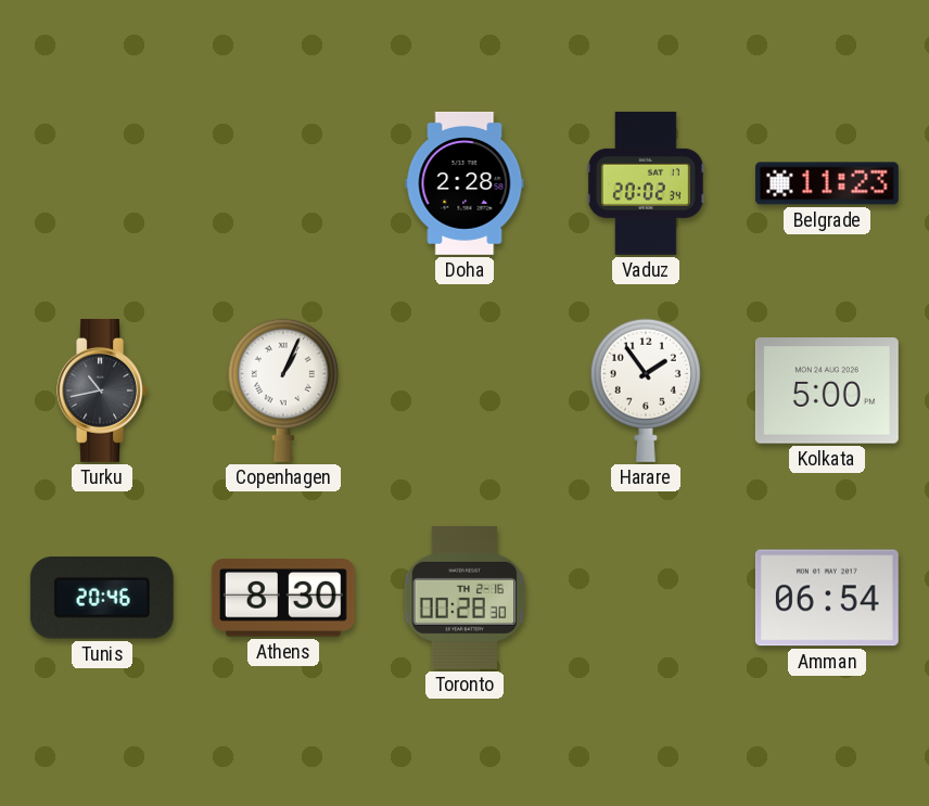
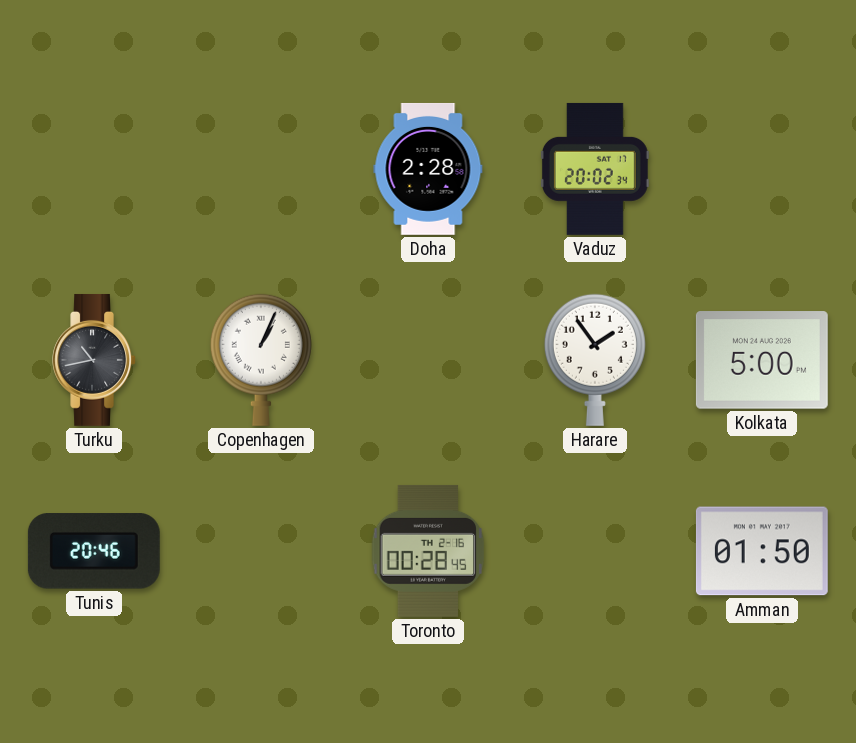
Belgrade: 11:23 -> none
Athens: 8:30 -> none
Toronto: 00:28:30 -> 00:28:45
Amman: 06:54 -> 01:50
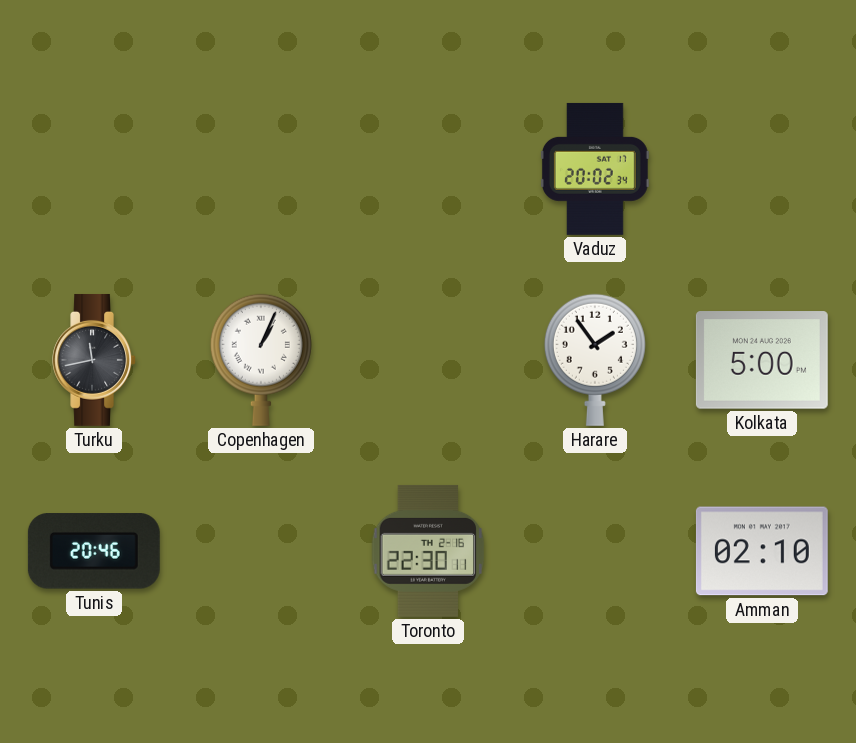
Doha: 2:28 -> none
Turku: 10:43 -> 11:43
Toronto: 00:28 -> 22:30
Amman: 01:50 -> 02:10
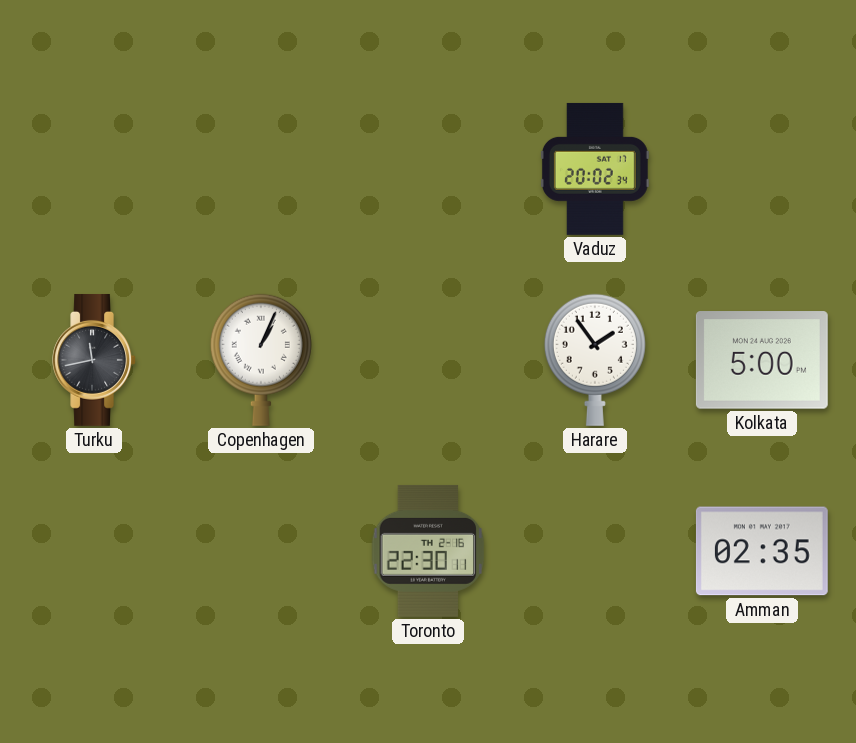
Tunis: 20:46 -> none
Amman: 02:10 -> 02:35
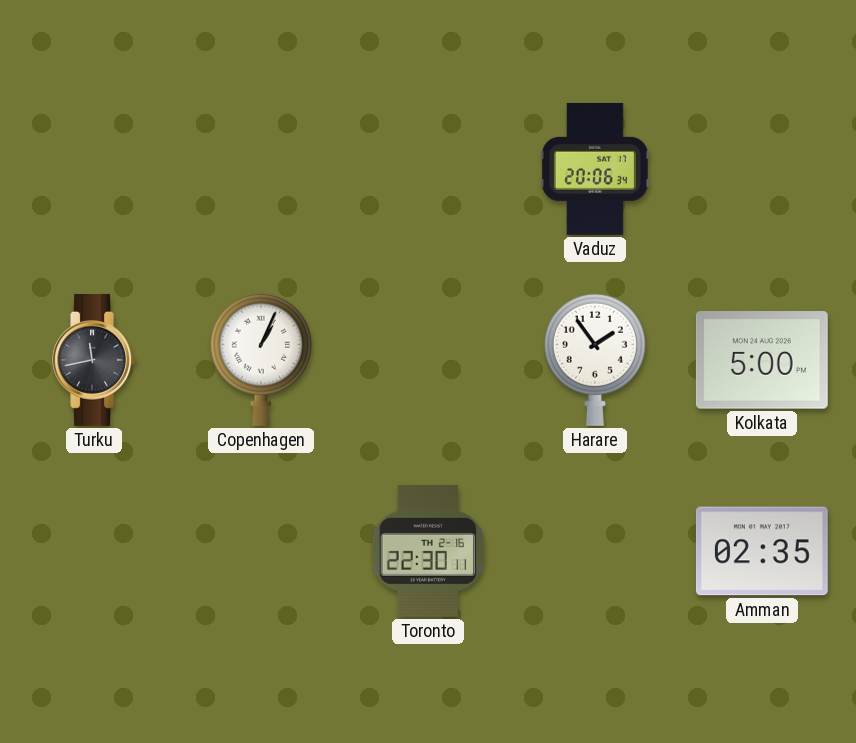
Vaduz: 20:02 -> 20:06
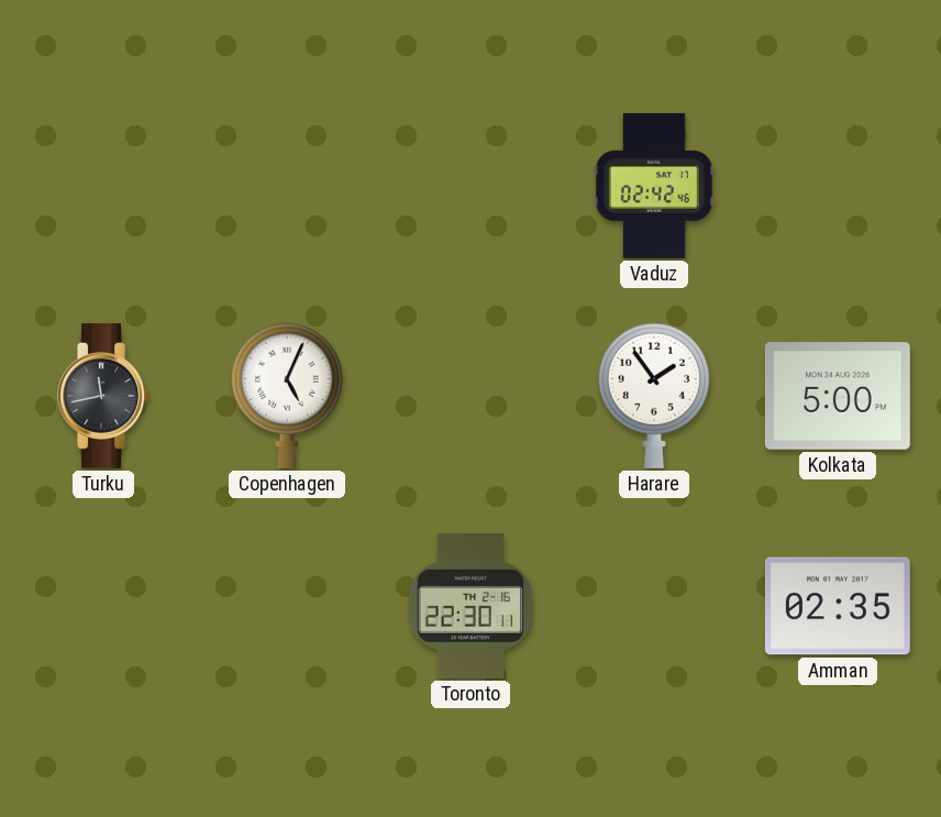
Vaduz: 20:06 -> 02:42
Copenhagen: 1:04 -> 5:04
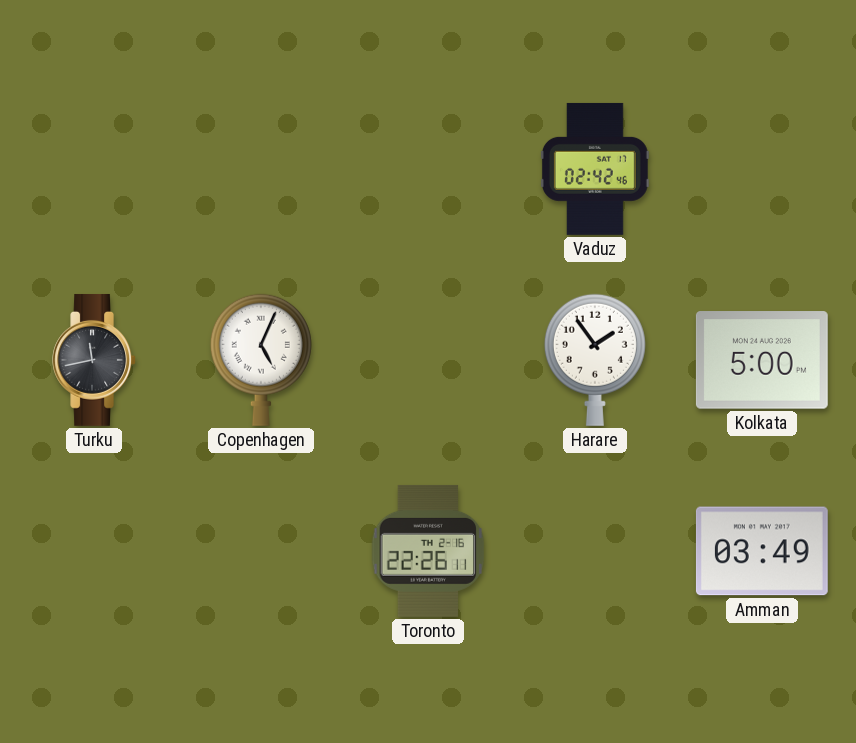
Toronto: 22:30 -> 22:26
Amman: 02:35 -> 03:49
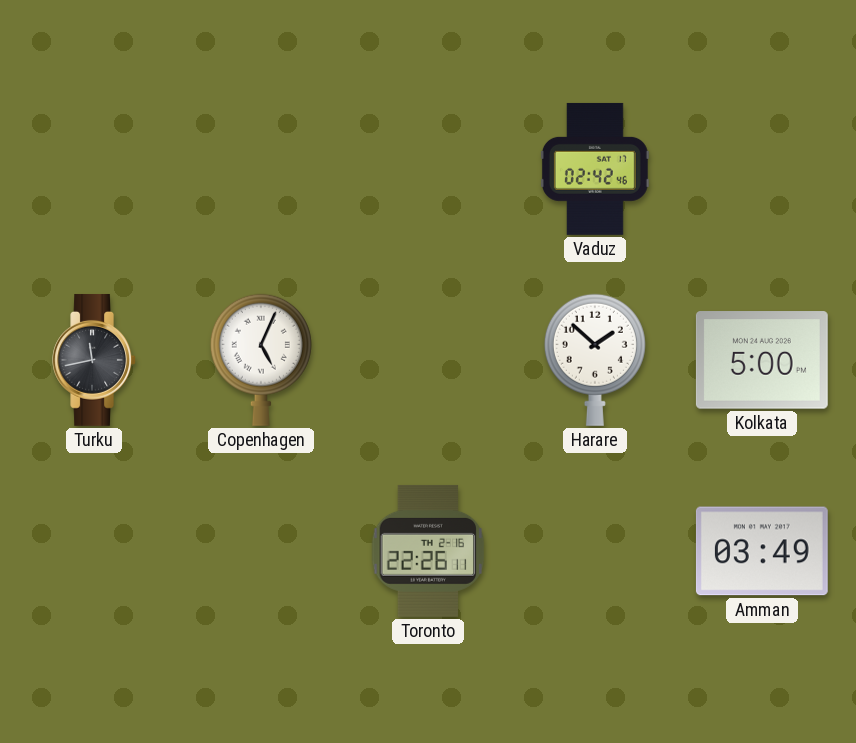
Harare: 1:54 -> 1:52
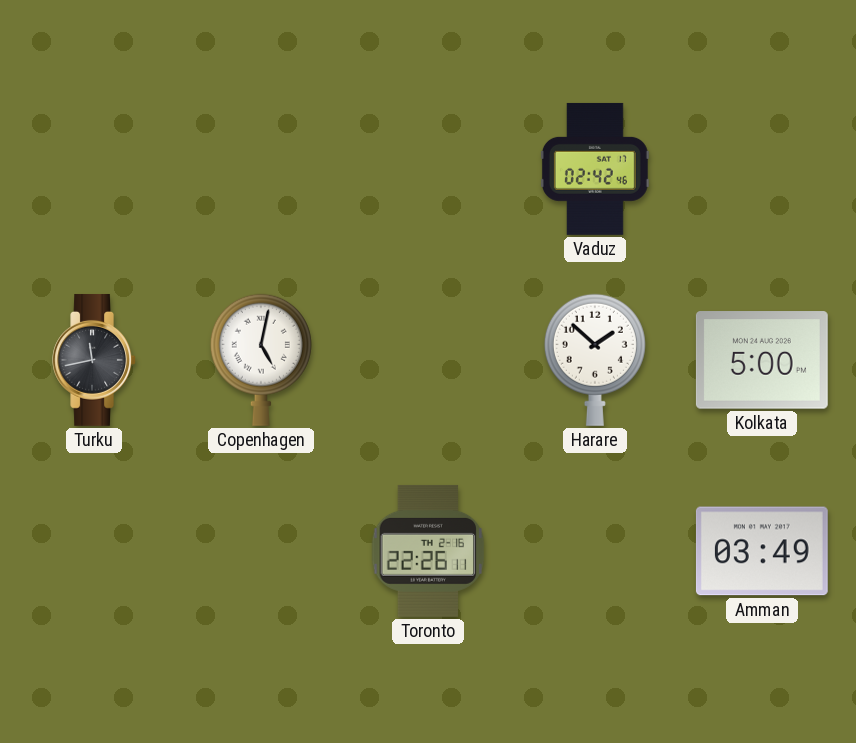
Copenhagen: 5:04 -> 5:02
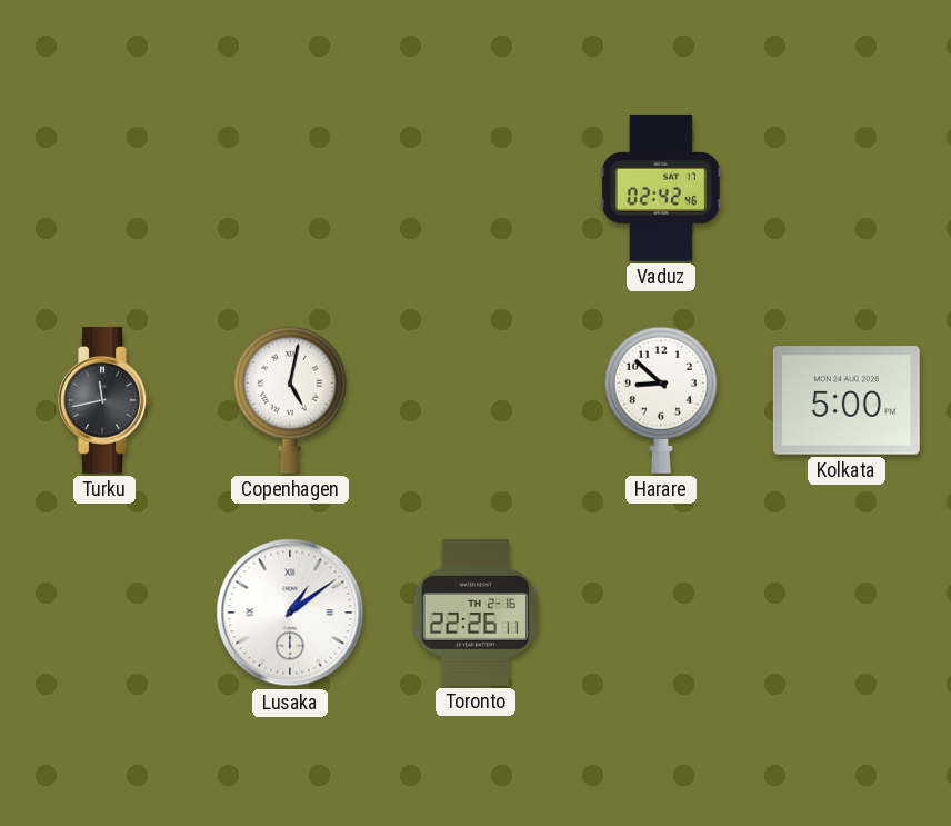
Harare: 1:52 -> 8:52
Lusaka: none -> 1:09
Amman: 03:49 -> none
